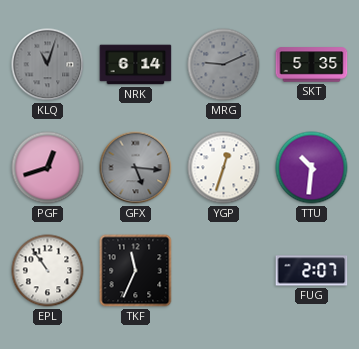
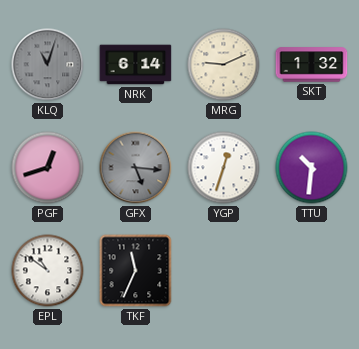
MRG dial: grey -> cream
SKT: 5:35 -> 1:32
EPL: 10:54 -> 10:51
FUG: 2:07 -> none
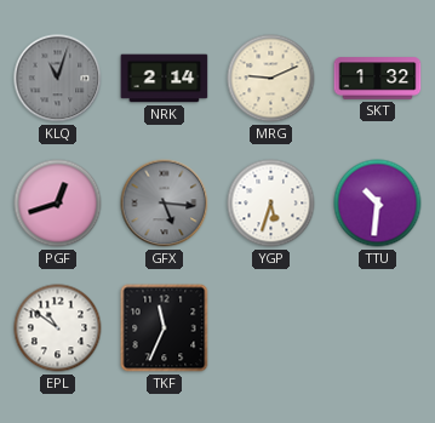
NRK: 6:14 -> 2:14
YGP: 12:33 -> 5:33
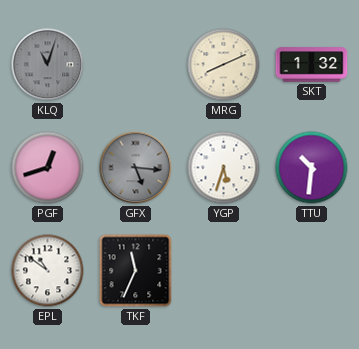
NRK: 2:14 -> none
MRG: 9:11 -> 8:11
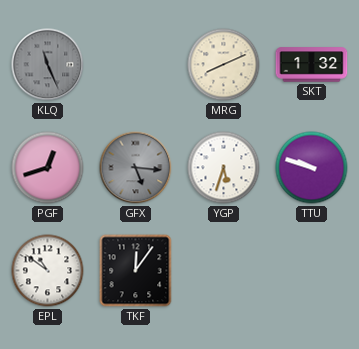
KLQ: 11:03 -> 11:26
TTU: 10:31 -> 9:48
TKF: 11:34 -> 12:06
